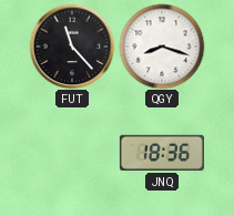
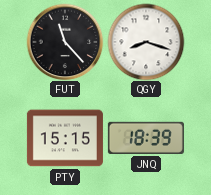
PTY: none -> 15:15
JNQ: 18:36 -> 18:39
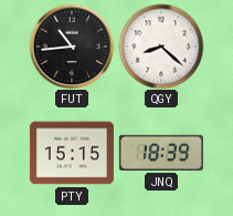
FUT: 11:23 -> 10:44
QGY: 8:18 -> 8:22
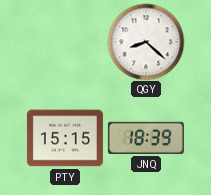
FUT: 10:44 -> none
